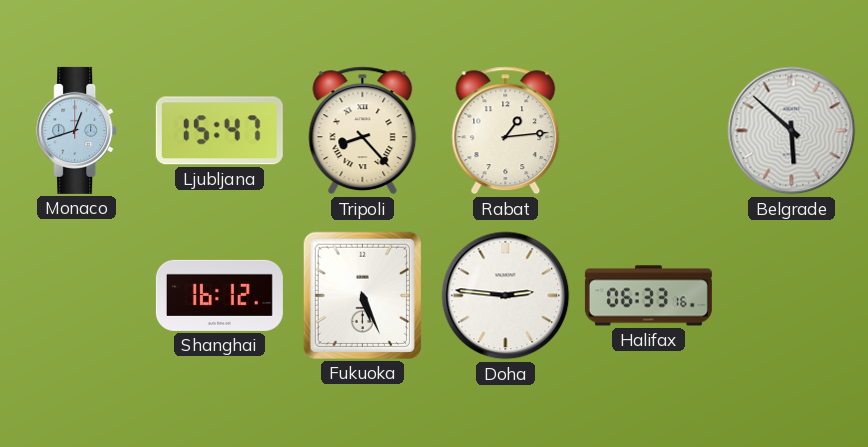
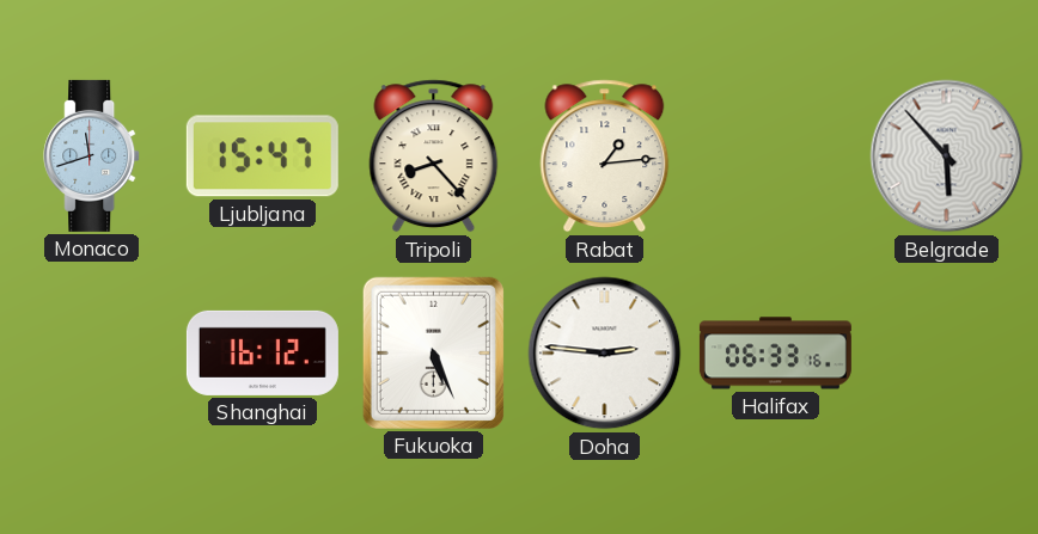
Monaco: 12:42 -> 11:42
Belgrade: 5:52 -> 5:53
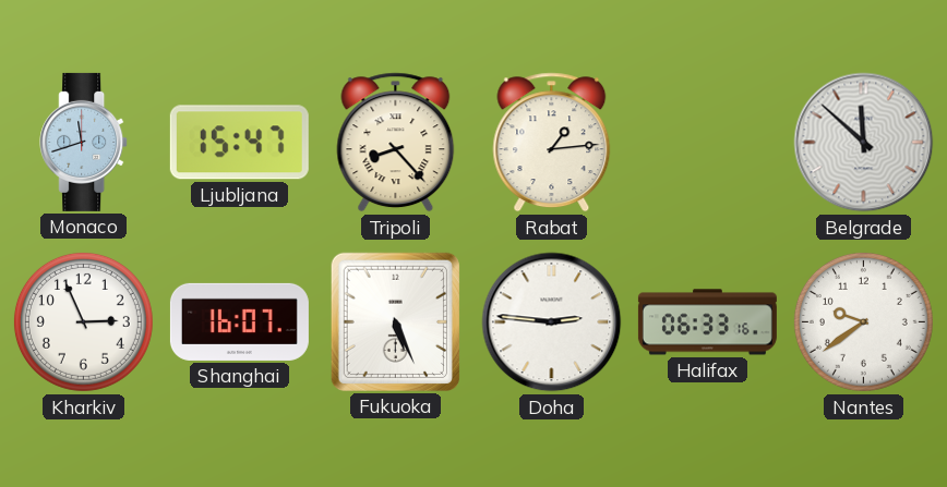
Belgrade: 5:53 -> 11:52
Kharkiv: none -> 2:56
Shanghai: 16:12 -> 16:07
Nantes: none -> 9:39
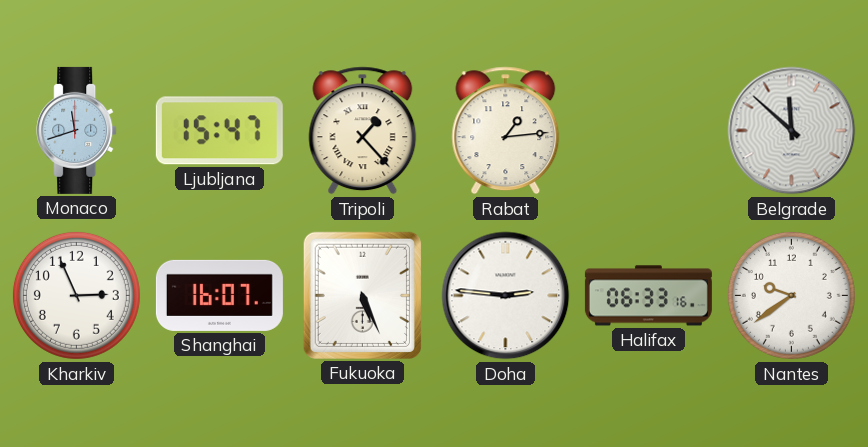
Tripoli: 8:23 -> 1:23
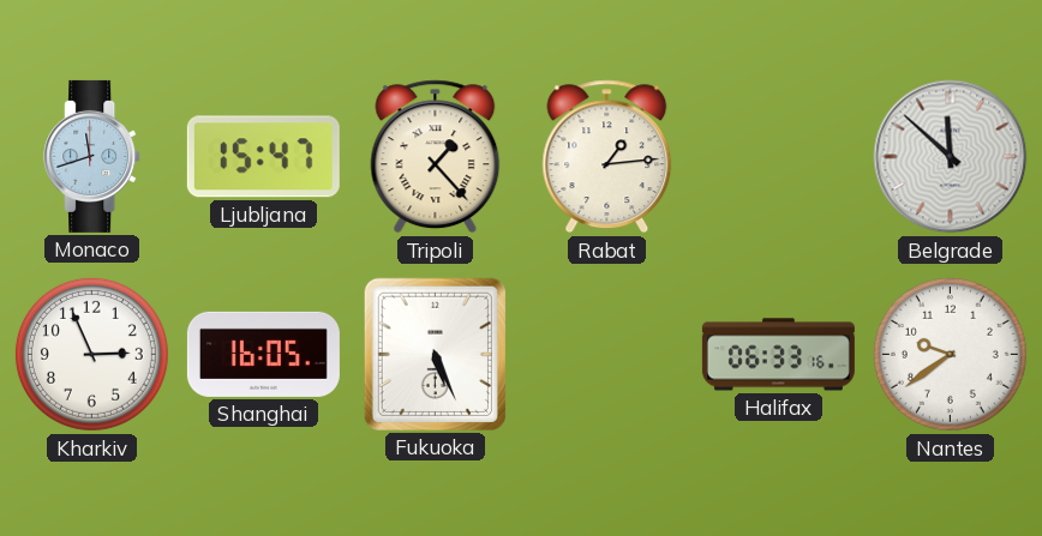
Shanghai: 16:07 -> 16:05
Doha: 2:46 -> none
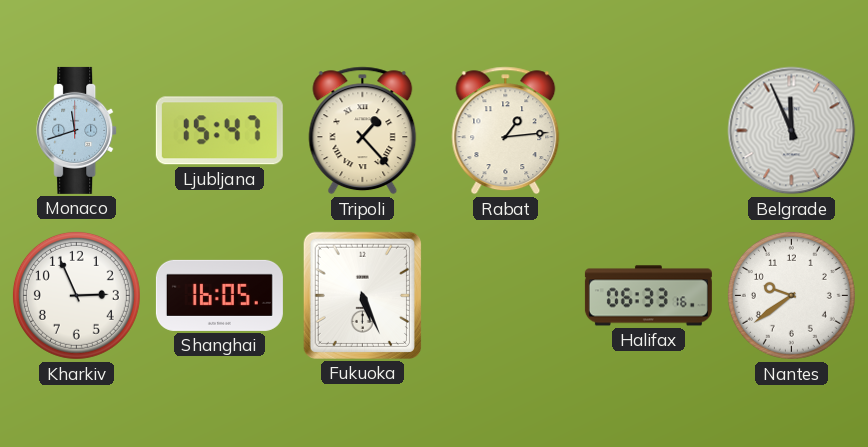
Belgrade: 11:52 -> 11:56
